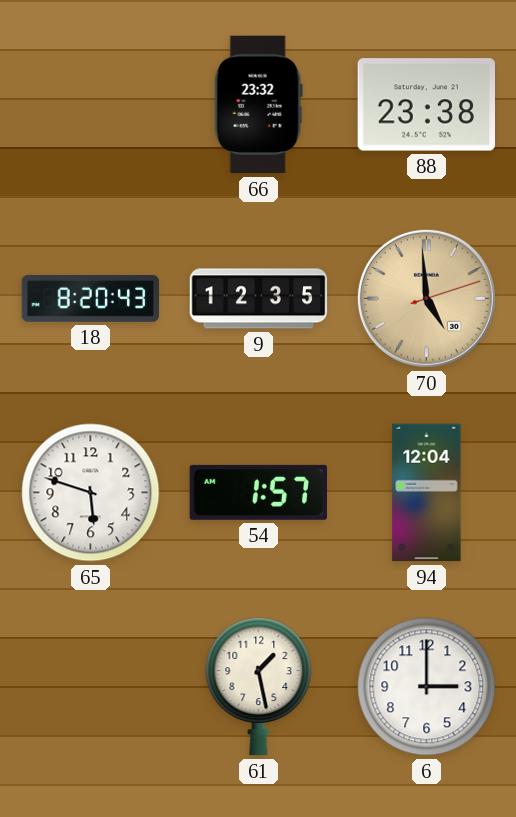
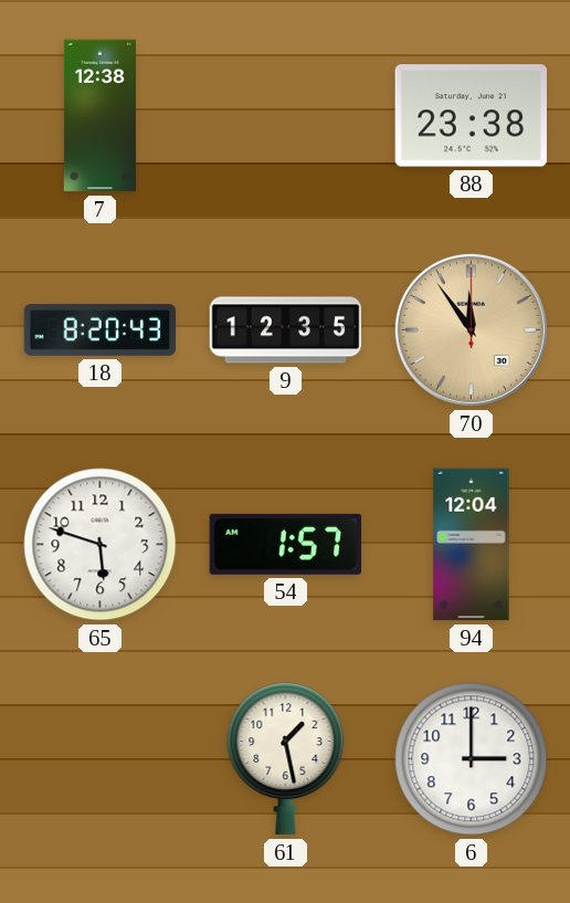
7: none -> 12:38
66: 23:32 -> none
70: 4:59 -> 11:54
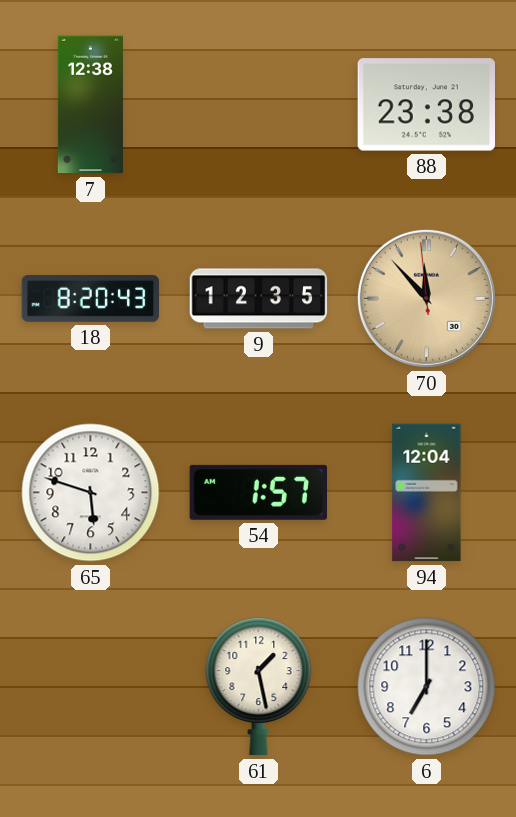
70: 11:54 -> 11:52
6: 3:00 -> 7:00
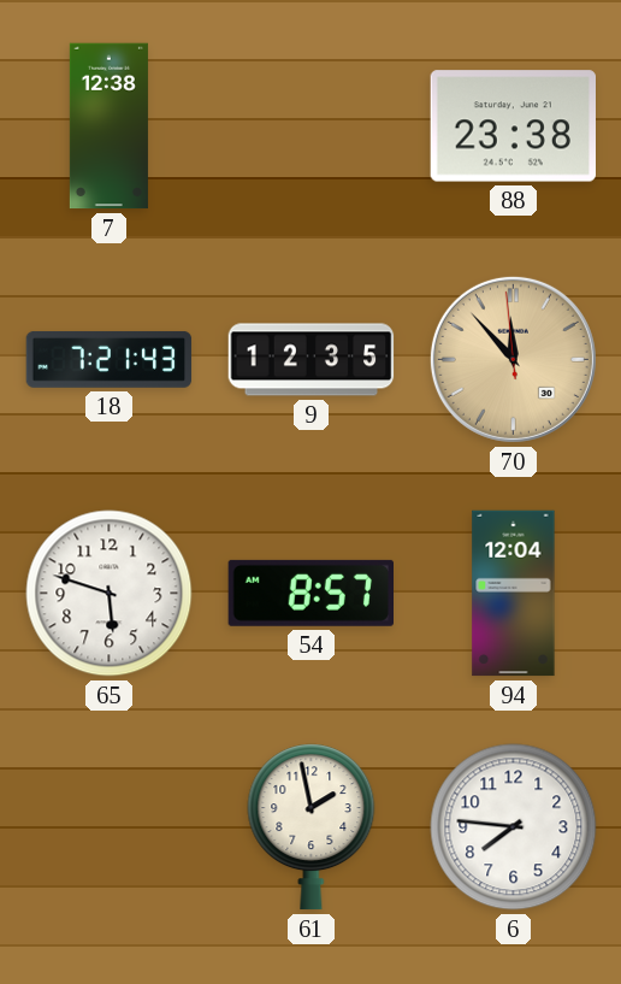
18: 8:20 -> 7:21
54: 1:57 -> 8:57
61: 1:28 -> 1:58
6: 7:00 -> 7:46
